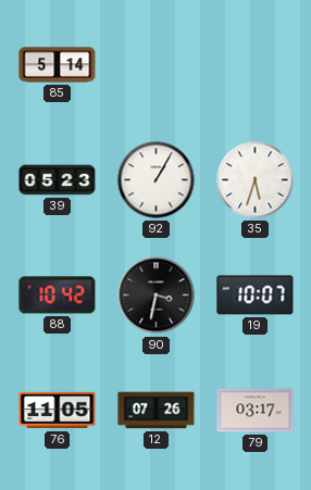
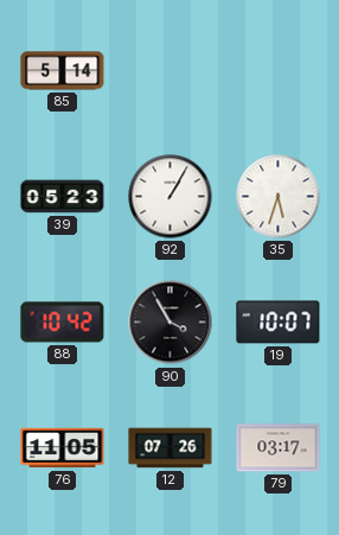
90: 3:32 -> 3:55
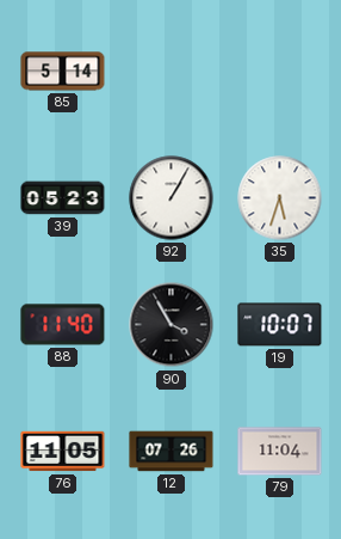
88: 10:42 -> 11:40
79: 03:17 -> 11:04
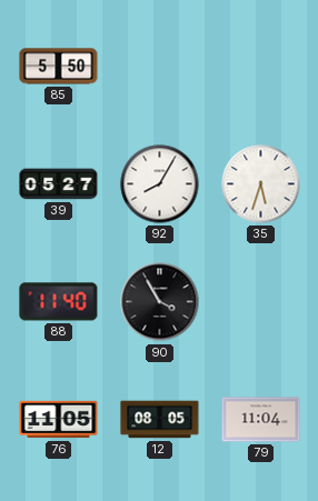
85: 5:14 -> 5:50
39: 05:23 -> 05:27
92: 1:05 -> 8:05
19: 10:07 -> none
12: 07:26 -> 08:05
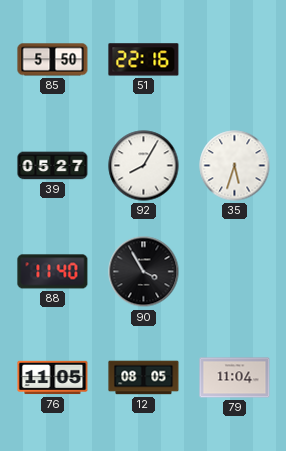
51: none -> 22:16
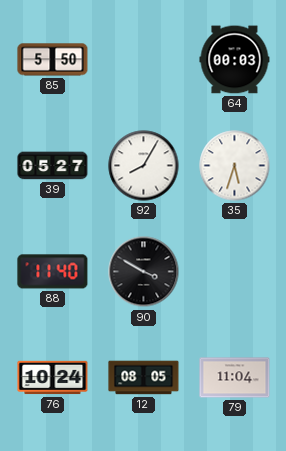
51: 22:16 -> none
64: none -> 00:03
90: 3:55 -> 3:50
76: 11:05 -> 10:24
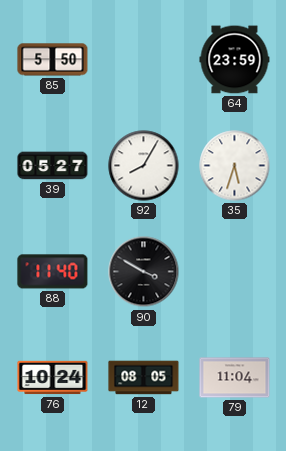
64: 00:03 -> 23:59
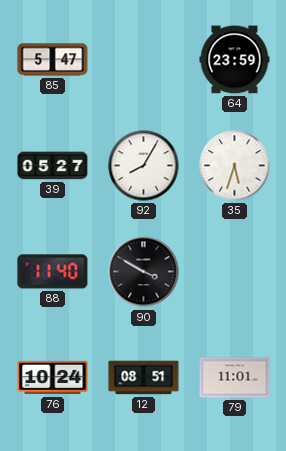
85: 5:50 -> 5:47
12: 08:05 -> 08:51
79: 11:04 -> 11:01
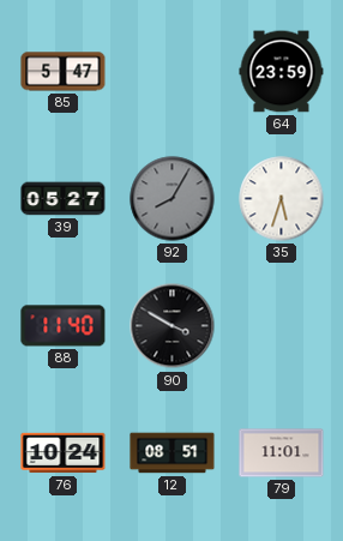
92 dial: white -> grey
